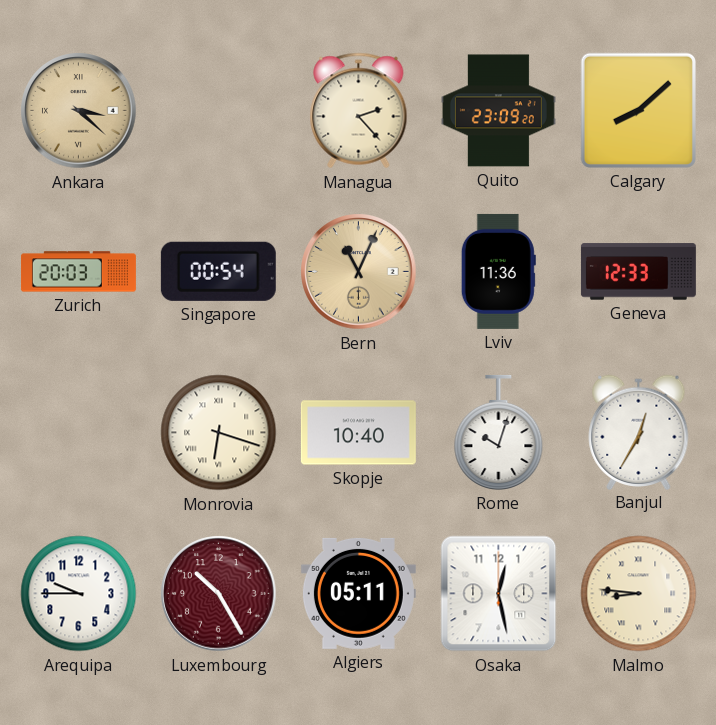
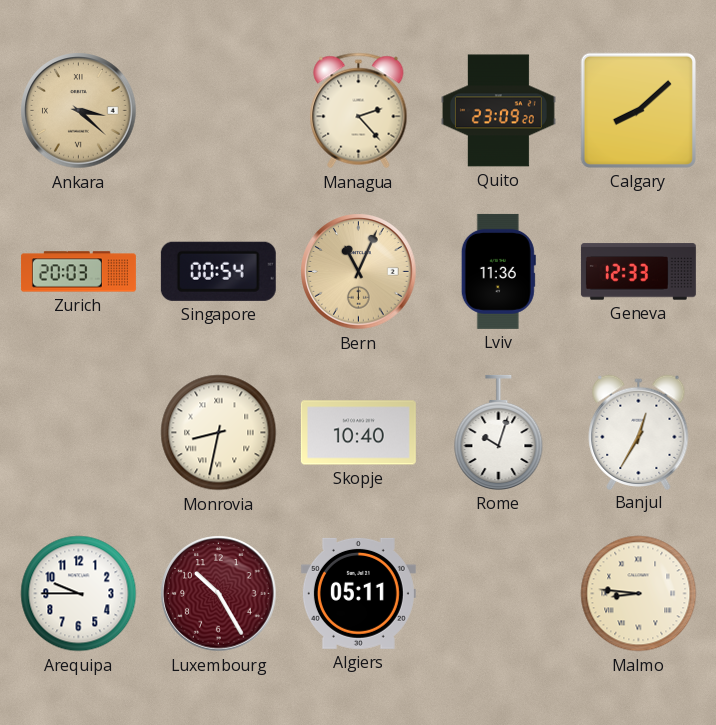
Monrovia: 6:18 -> 8:32
Osaka: 12:28 -> none
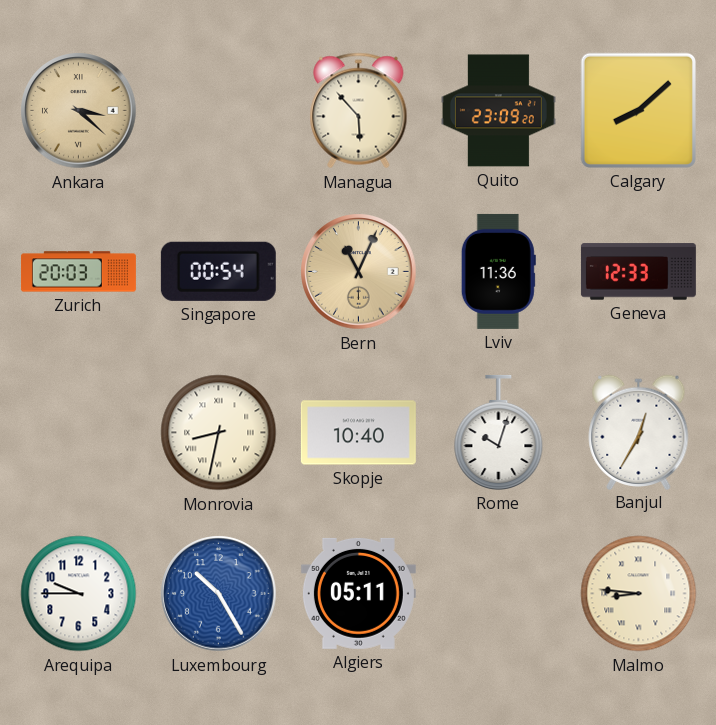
Managua: 2:23 -> 5:53
Luxembourg dial: burgundy -> blue
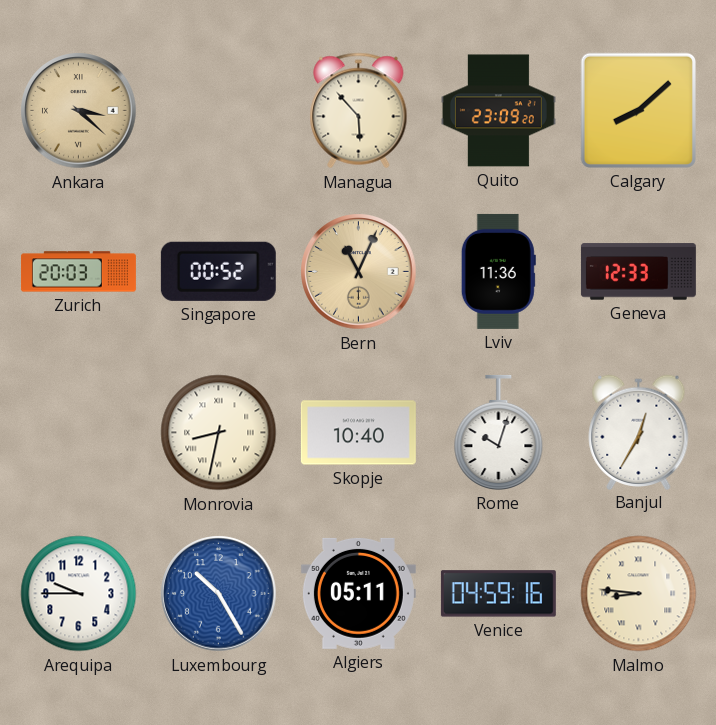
Singapore: 00:54 -> 00:52
Venice: none -> 04:59
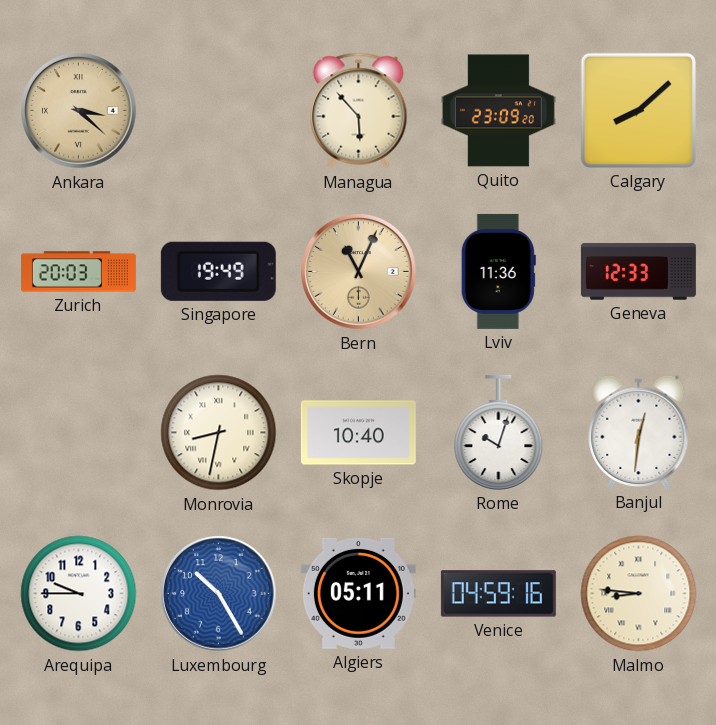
Singapore: 00:52 -> 19:49
Banjul: 12:35 -> 12:31
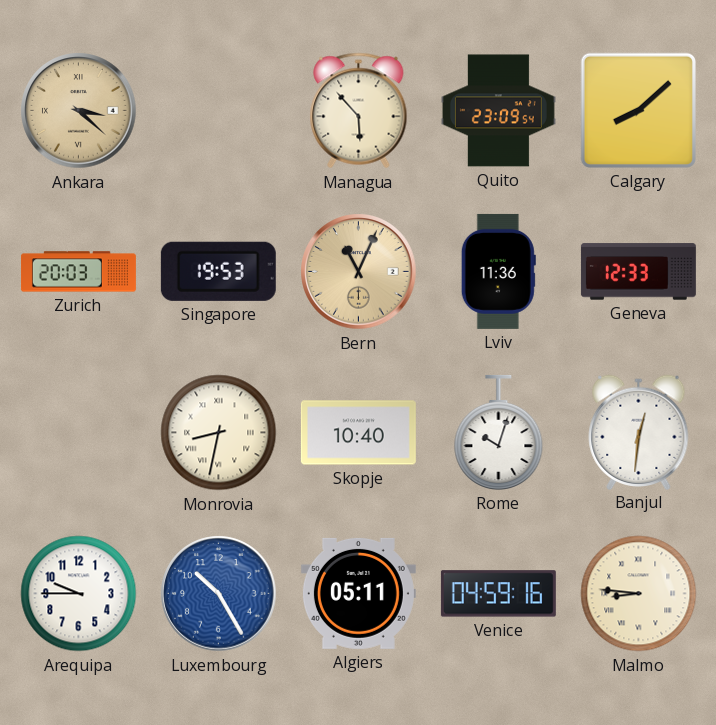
Quito: 23:09:20 -> 23:09:54
Singapore: 19:49 -> 19:53
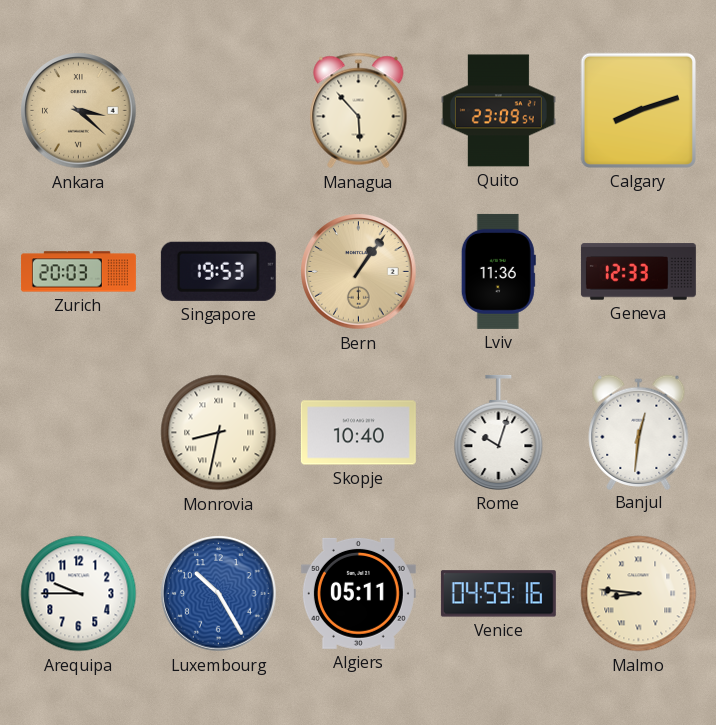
Calgary: 8:08 -> 8:12
Bern: 11:04 -> 1:06
